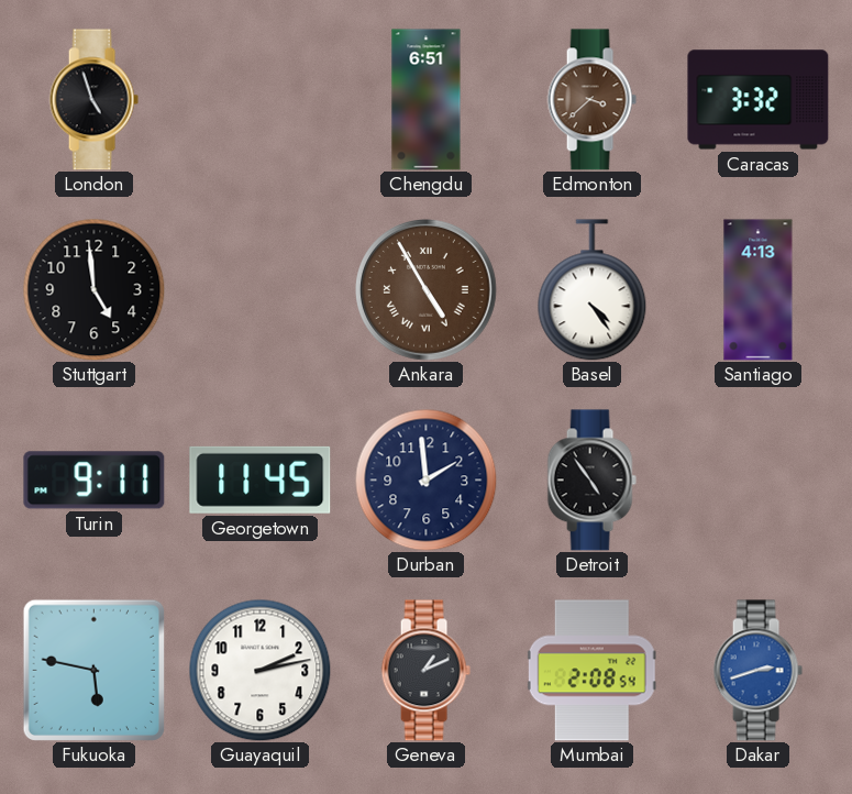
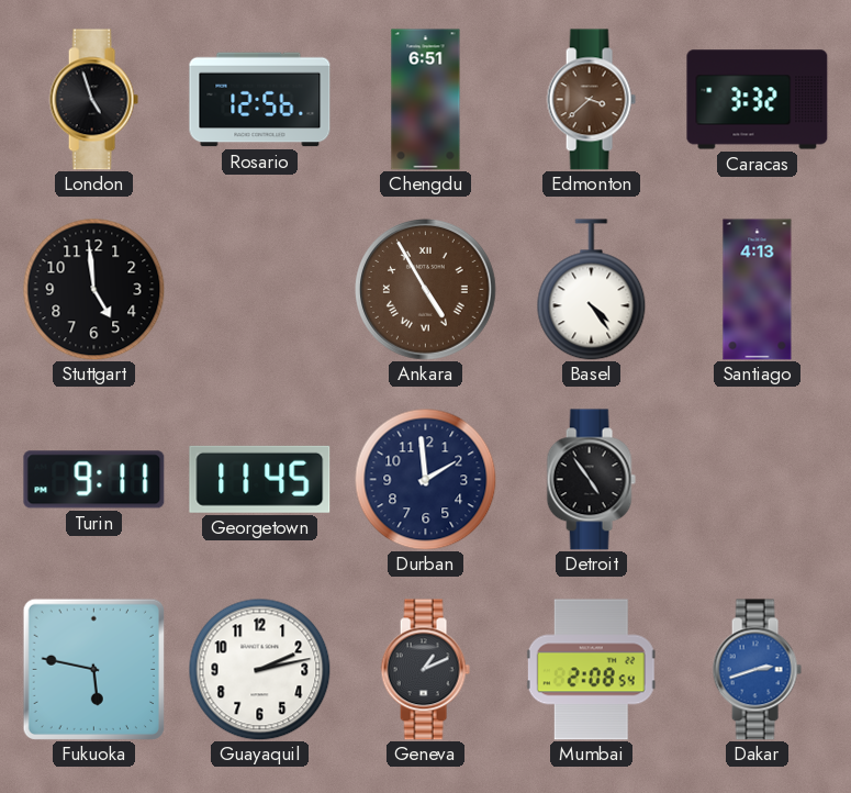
Rosario: none -> 12:56
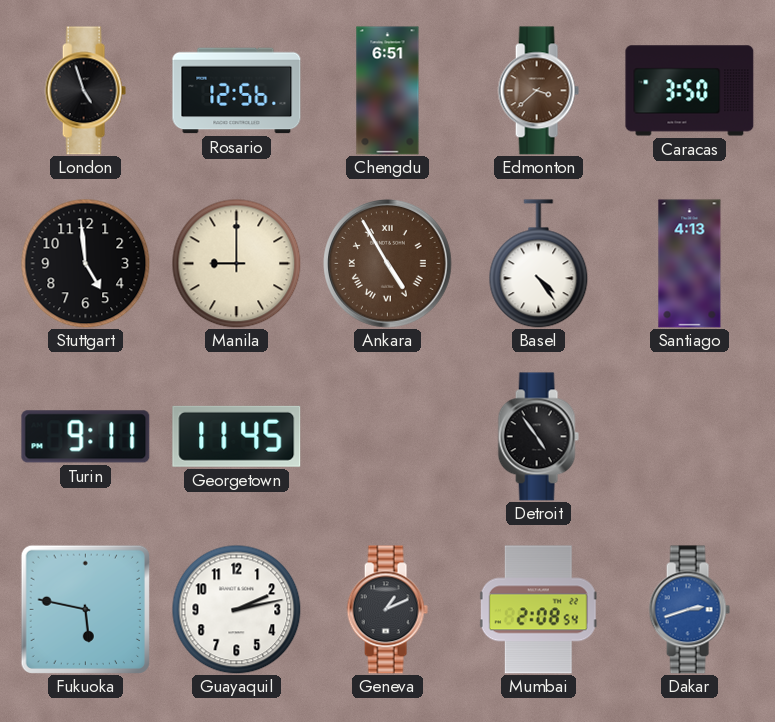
Caracas: 3:32 -> 3:50
Manila: none -> 9:00
Durban: 1:59 -> none
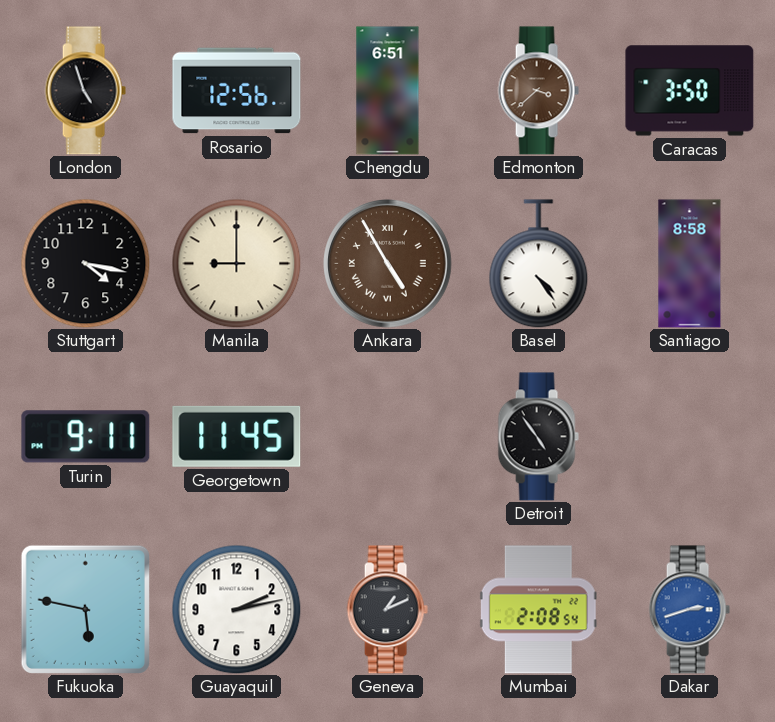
Stuttgart: 4:59 -> 4:17
Santiago: 4:13 -> 8:58
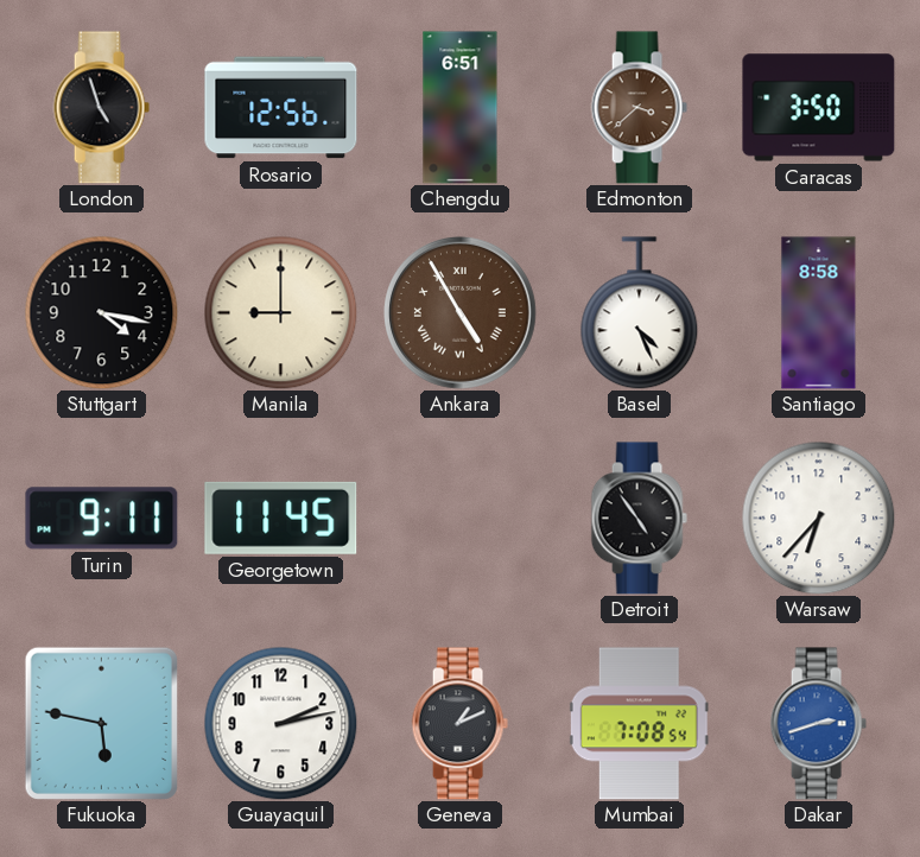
Basel: 4:24 -> 4:26
Warsaw: none -> 6:37
Mumbai: 2:08 -> 7:08
